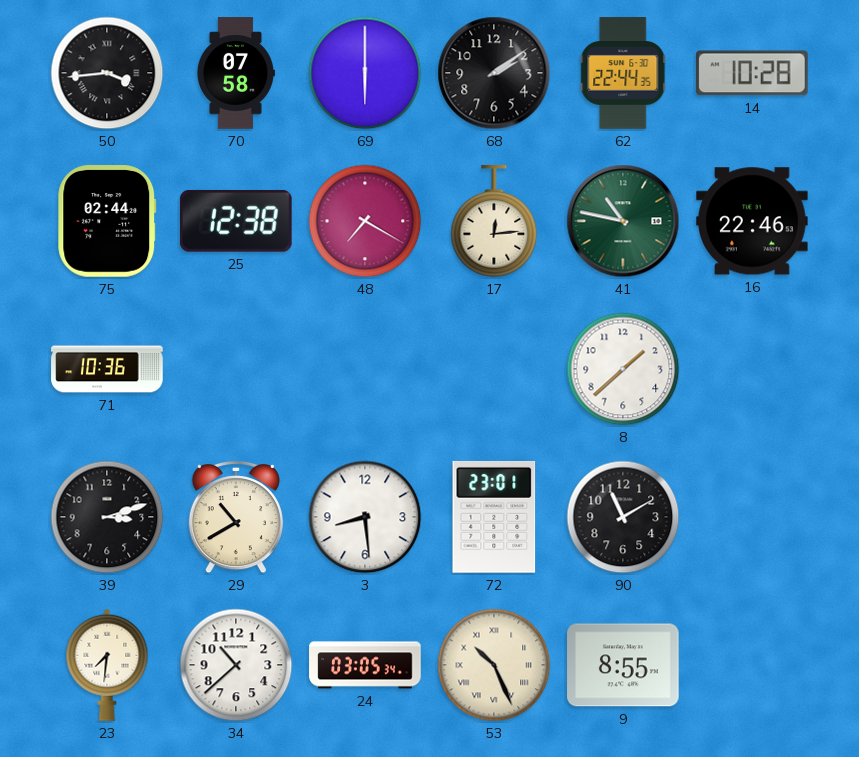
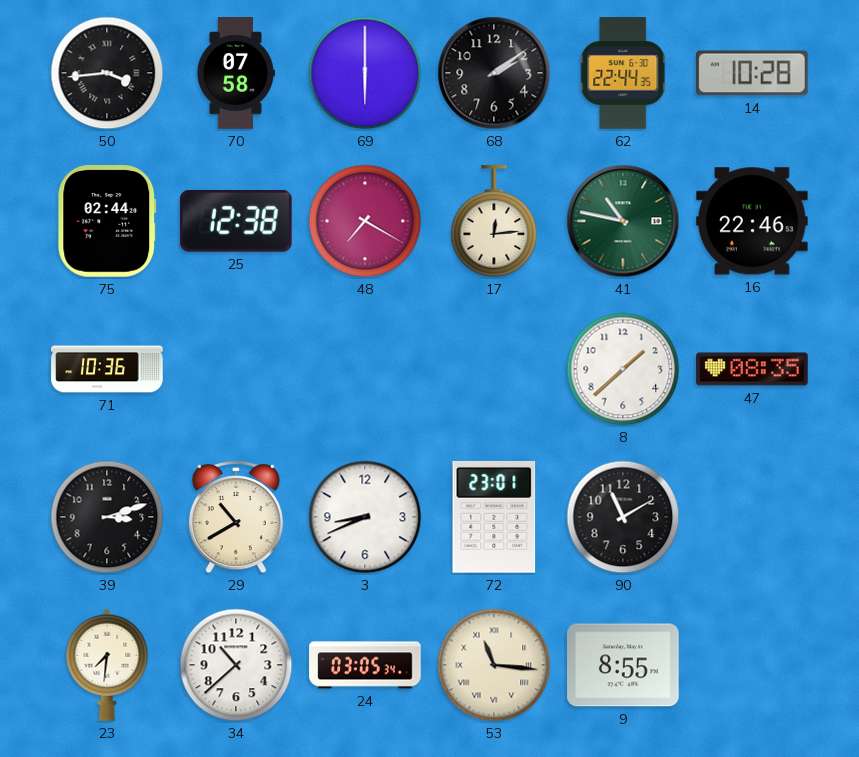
47: none -> 08:35
3: 8:29 -> 8:41
53: 10:26 -> 11:16
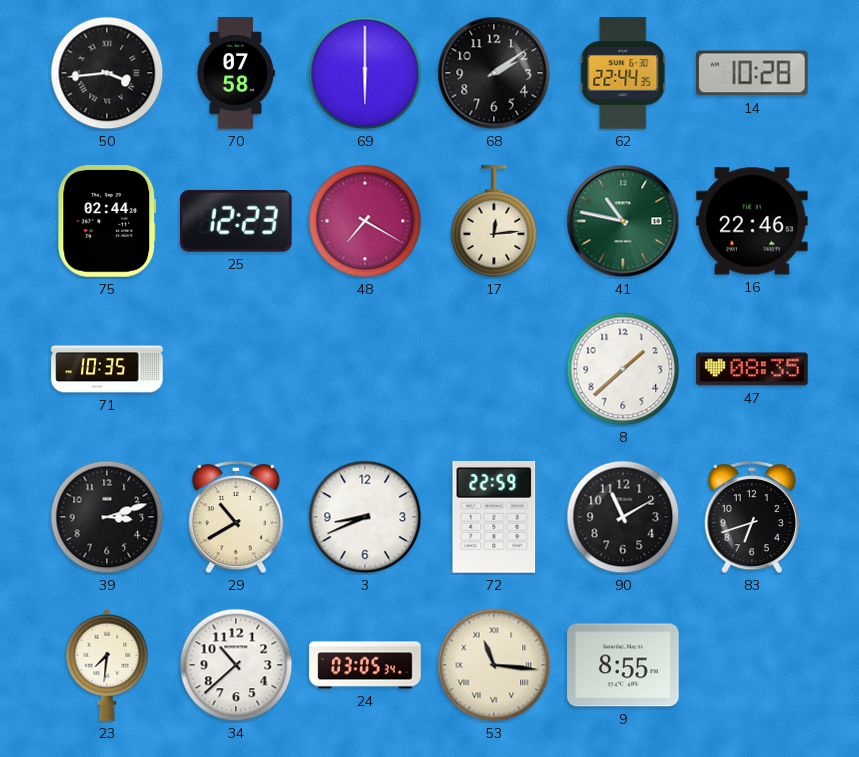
25: 12:38 -> 12:23
71: 10:36 -> 10:35
72: 23:01 -> 22:59
83: none -> 6:42
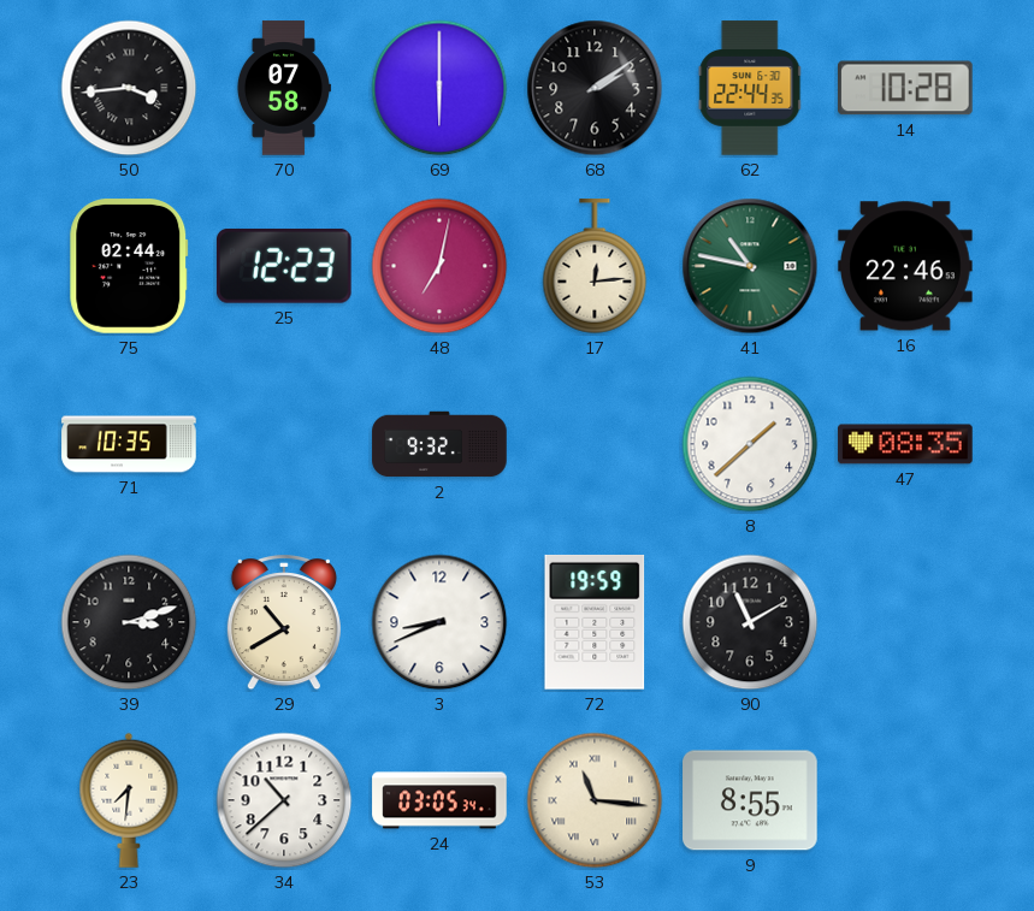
48: 7:20 -> 7:02
2: none -> 9:32
72: 22:59 -> 19:59
83: 6:42 -> none
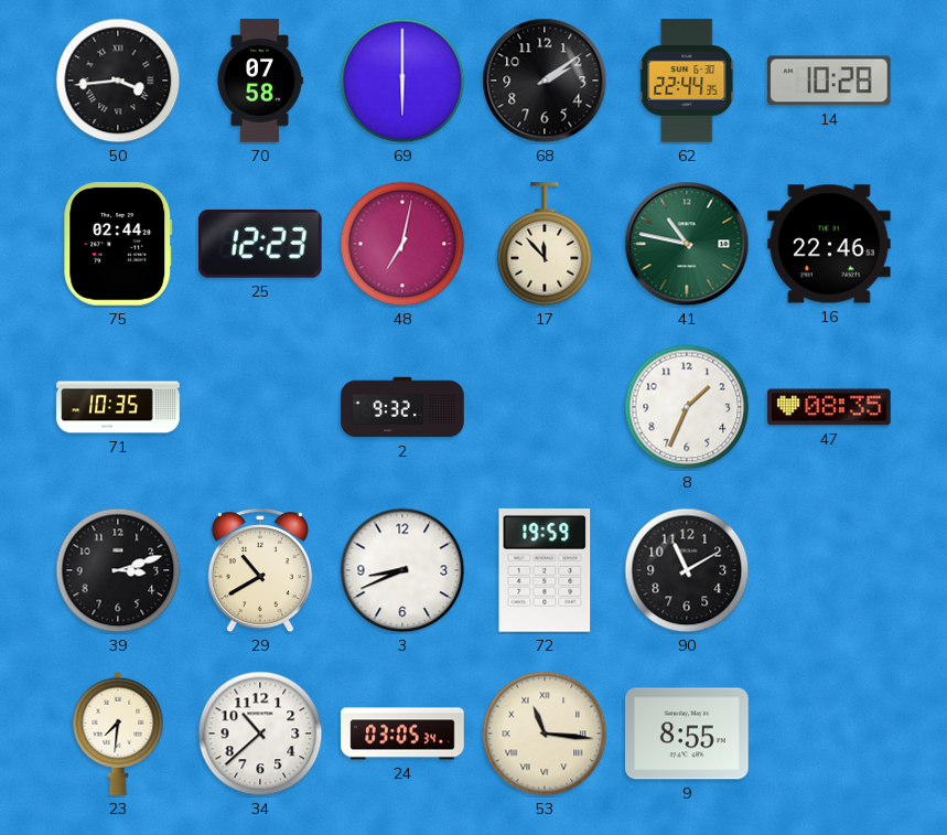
17: 12:14 -> 11:53
8: 1:38 -> 1:34
